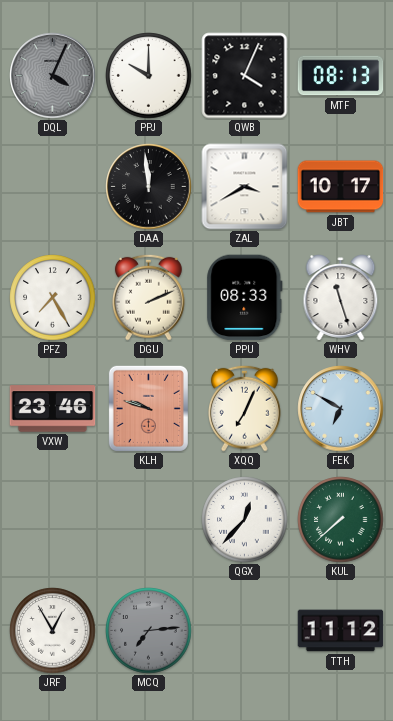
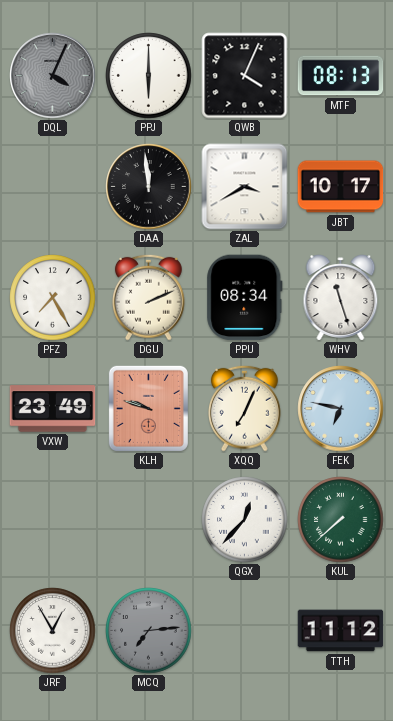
PPJ: 10:00 -> 6:00
PPU: 08:33 -> 08:34
VXW: 23:46 -> 23:49
FEK: 6:50 -> 6:47
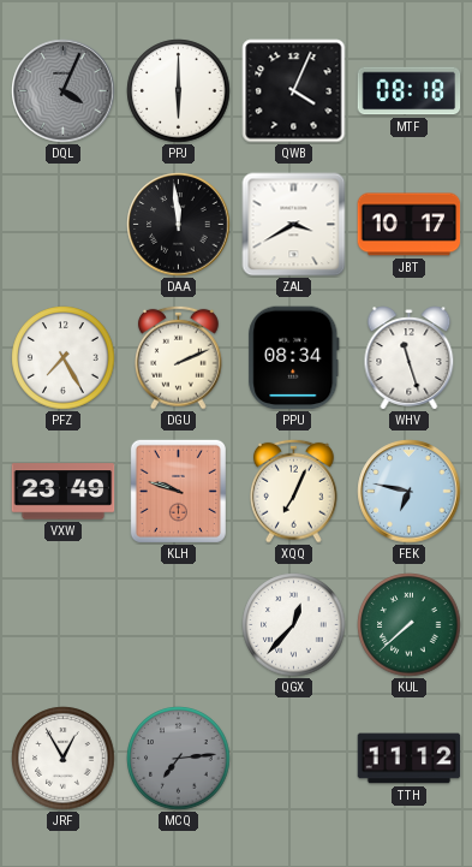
MTF: 08:13 -> 08:18
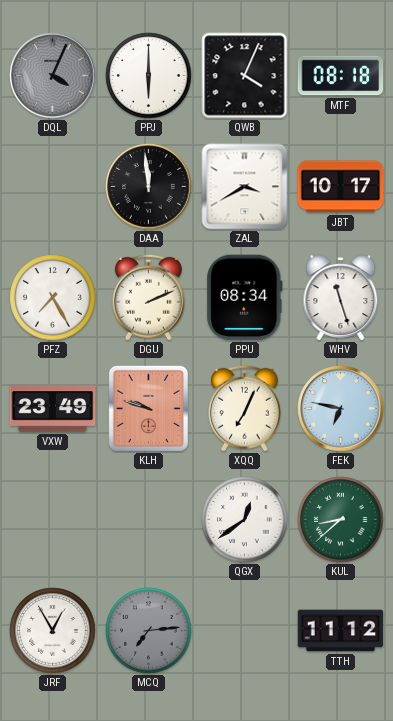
QGX: 12:37 -> 12:39
KUL: 7:38 -> 8:38
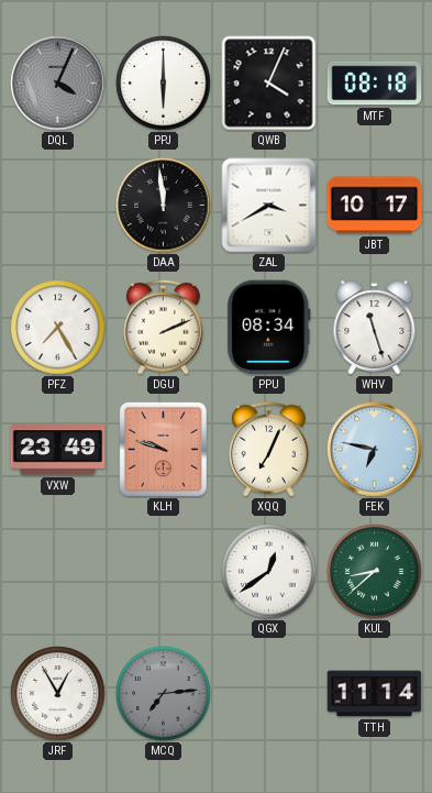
TTH: 11:12 -> 11:14
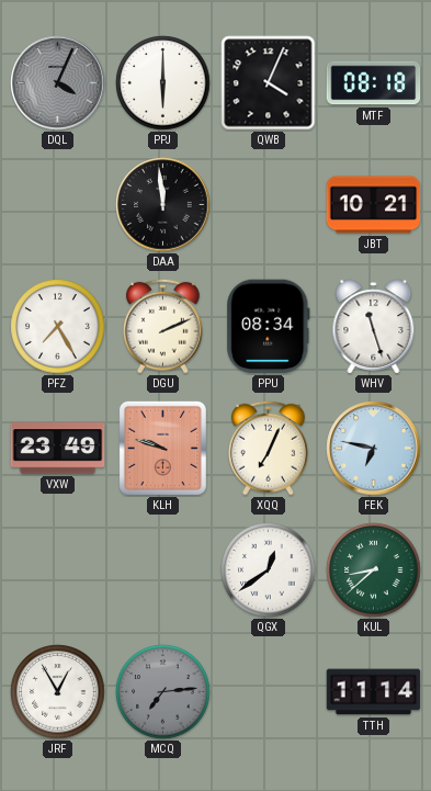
ZAL: 3:40 -> none
JBT: 10:17 -> 10:21
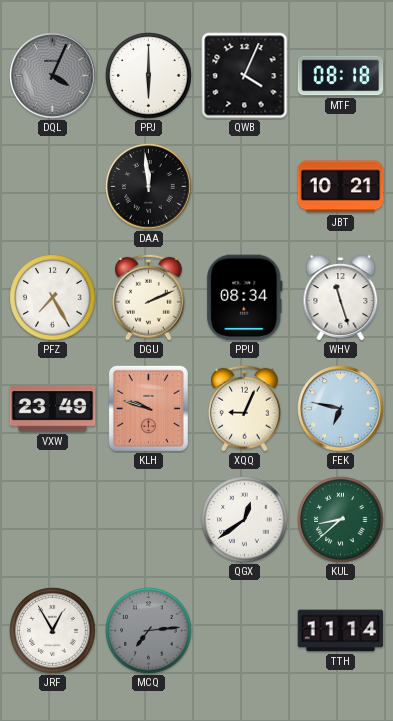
XQQ: 7:04 -> 9:04
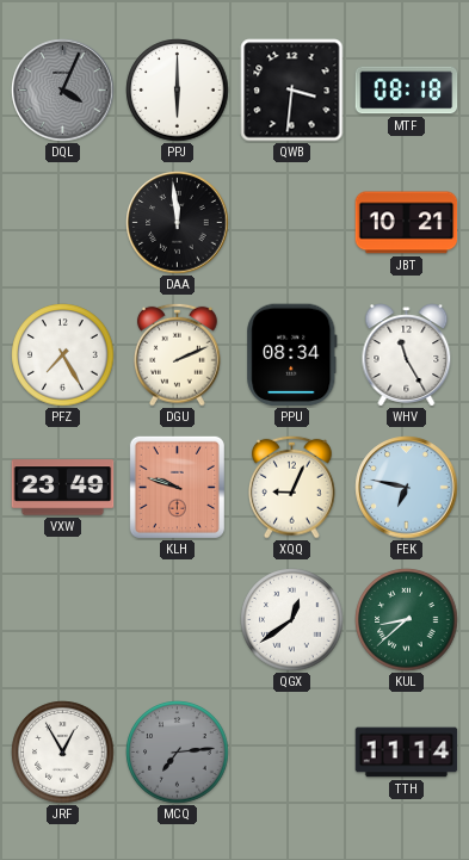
QWB: 4:04 -> 3:31
WHV: 11:27 -> 11:25
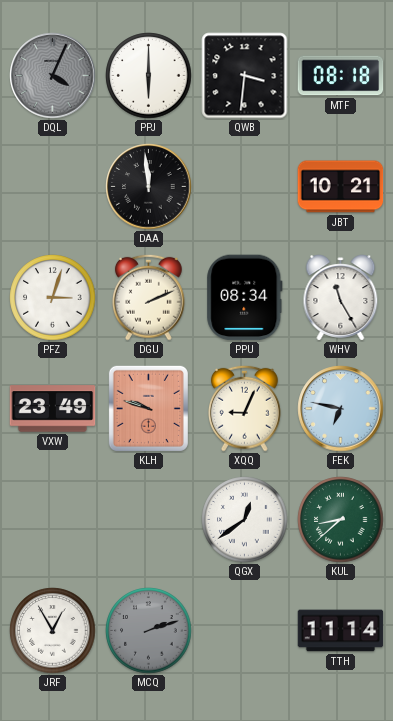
PFZ: 7:25 -> 3:03
MCQ: 7:14 -> 2:12
